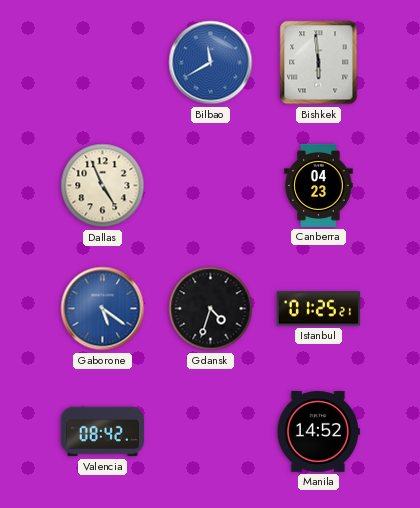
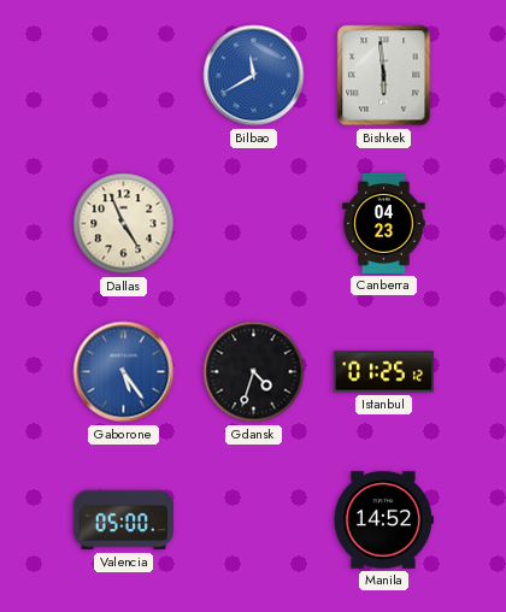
Gaborone: 5:21 -> 5:24
Istanbul: 01:25:21 -> 01:25:12
Valencia: 08:42 -> 05:00
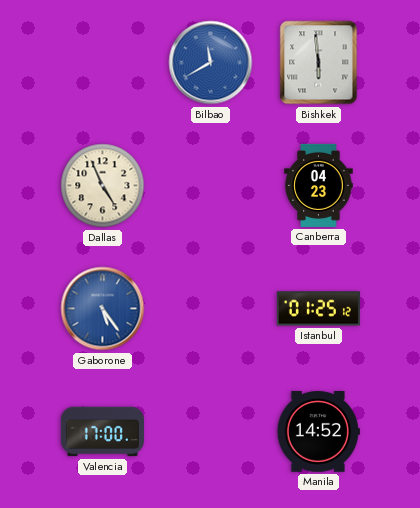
Gdansk: 4:33 -> none
Valencia: 05:00 -> 17:00
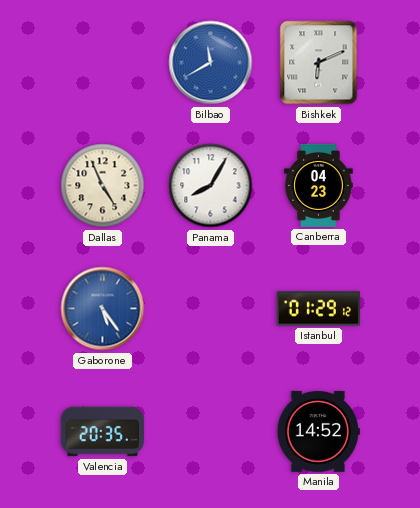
Bishkek: 5:59 -> 6:11
Panama: none -> 8:05
Istanbul: 01:25 -> 01:29
Valencia: 17:00 -> 20:35
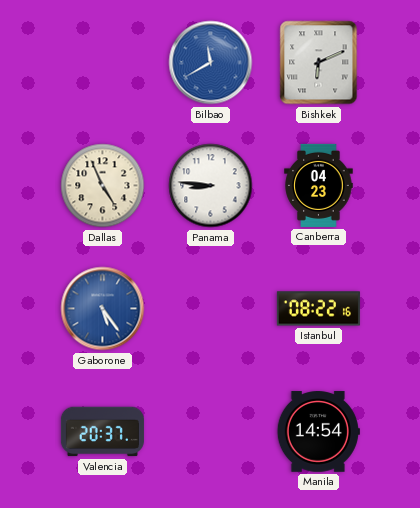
Panama: 8:05 -> 8:46
Istanbul: 01:29 -> 08:22
Valencia: 20:35 -> 20:37
Manila: 14:52 -> 14:54
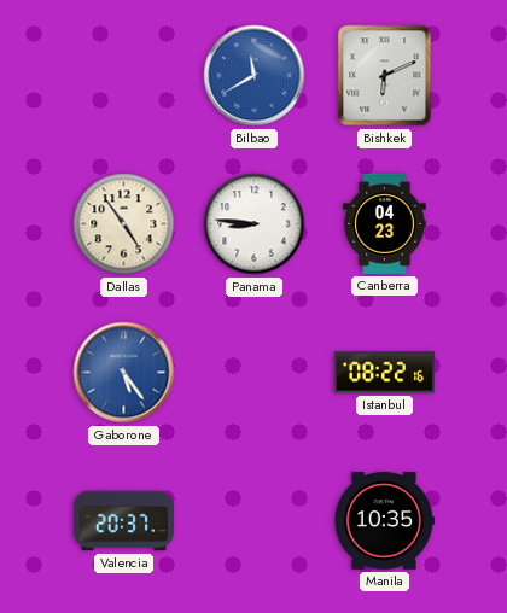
Dallas: 4:56 -> 4:54
Manila: 14:54 -> 10:35
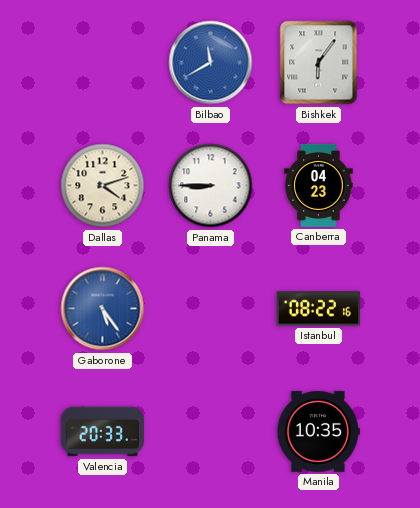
Bishkek: 6:11 -> 6:06
Dallas: 4:54 -> 4:12
Panama: 8:46 -> 8:45
Valencia: 20:37 -> 20:33
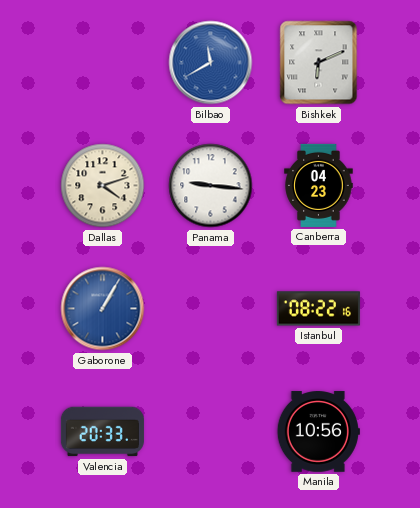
Bishkek: 6:06 -> 6:11
Panama: 8:45 -> 9:16
Gaborone: 5:24 -> 1:05
Manila: 10:35 -> 10:56
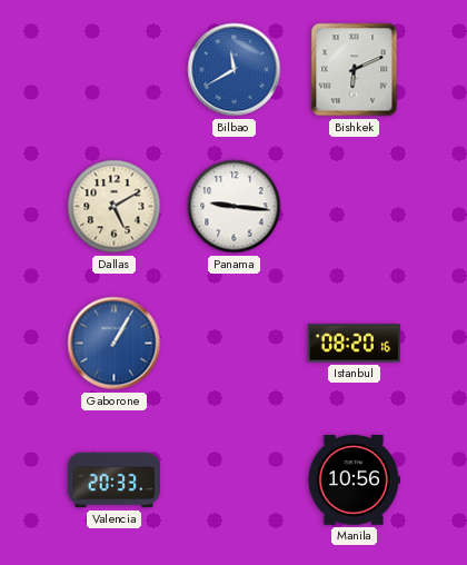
Dallas: 4:12 -> 5:10
Canberra: 04:23 -> none
Istanbul: 08:22 -> 08:20
